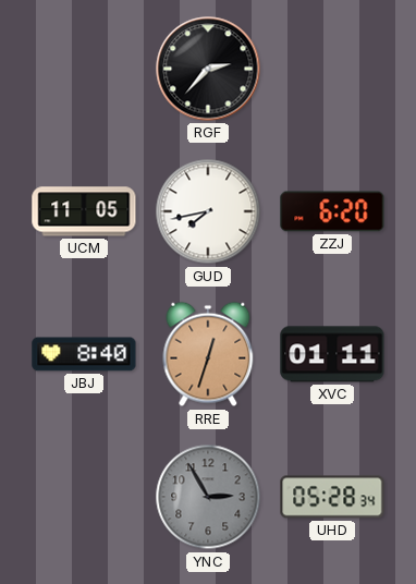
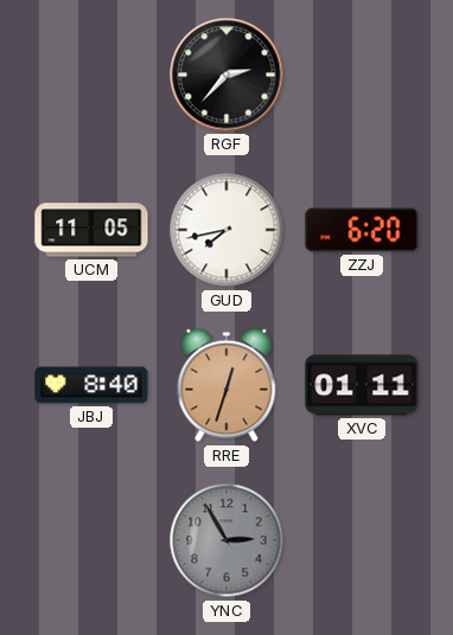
UHD: 05:28 -> none
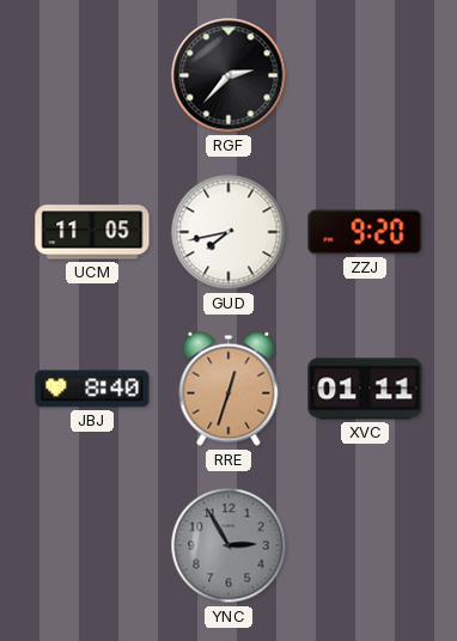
ZZJ: 6:20 -> 9:20
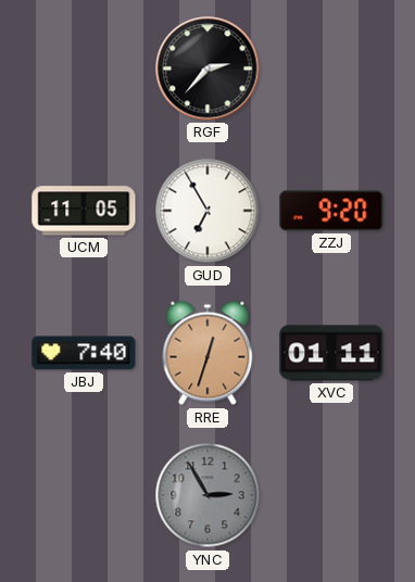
GUD: 7:43 -> 6:55
JBJ: 8:40 -> 7:40
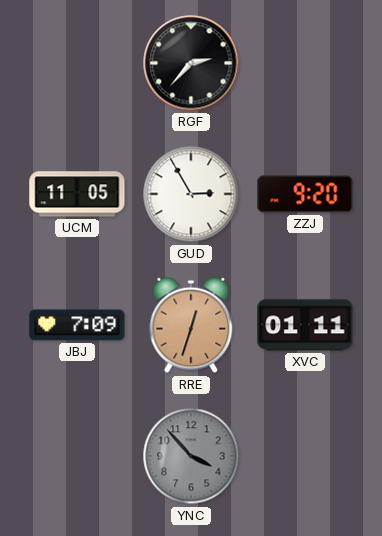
GUD: 6:55 -> 2:55
JBJ: 7:40 -> 7:09
YNC: 2:55 -> 3:53
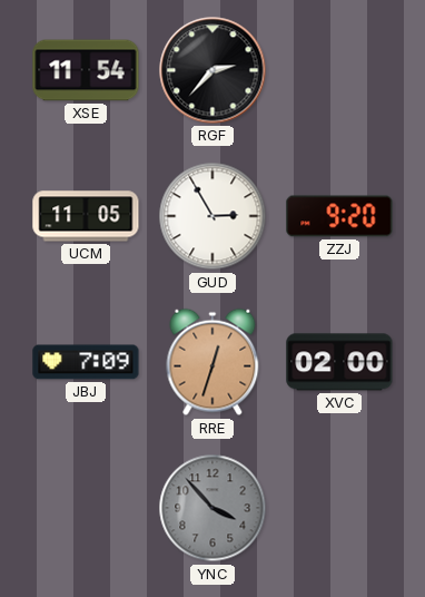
XSE: none -> 11:54
XVC: 01:11 -> 02:00
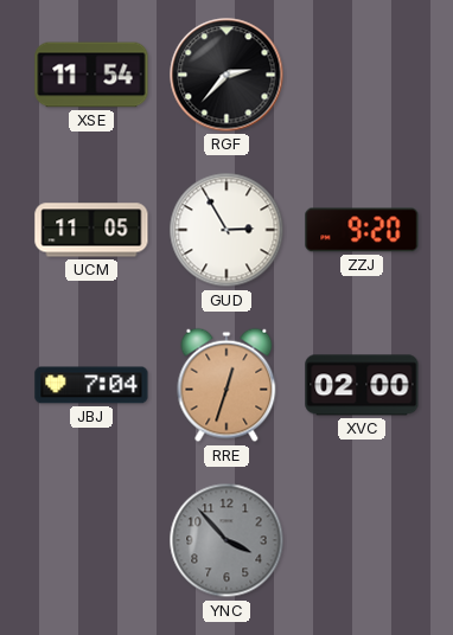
JBJ: 7:09 -> 7:04
